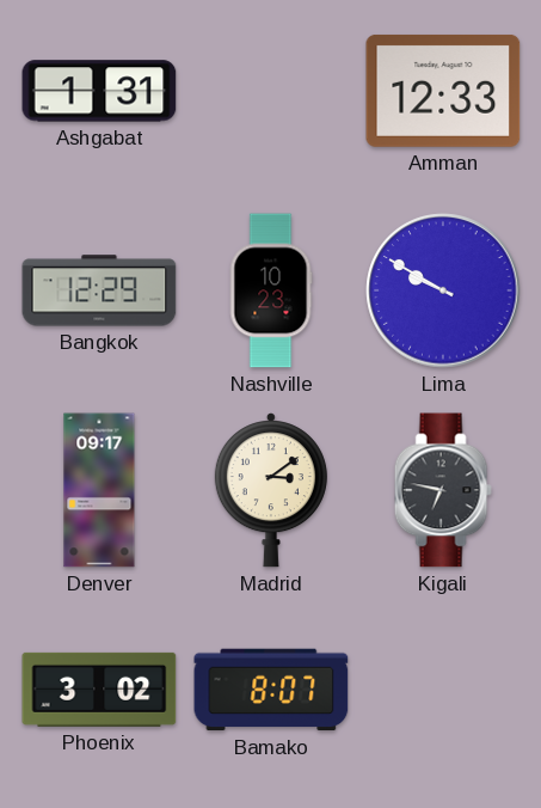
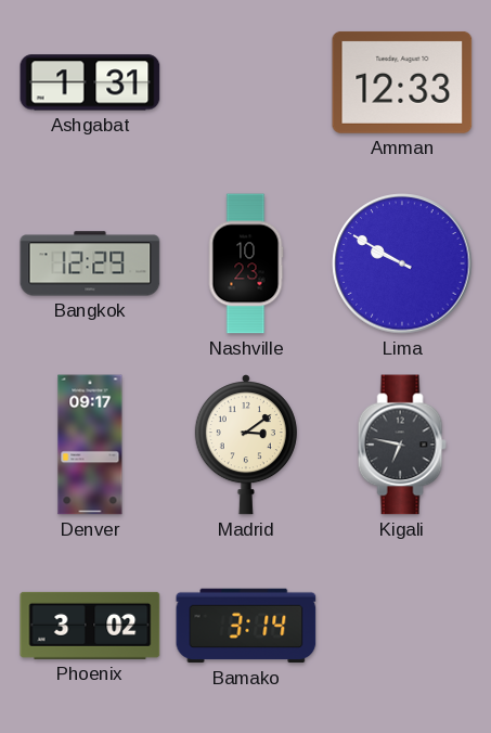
Bamako: 8:07 -> 3:14
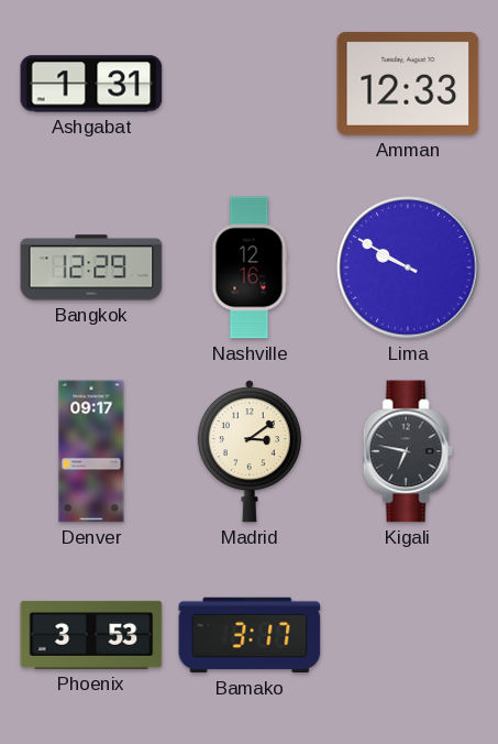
Nashville: 10:23 -> 12:16
Phoenix: 3:02 -> 3:53
Bamako: 3:14 -> 3:17
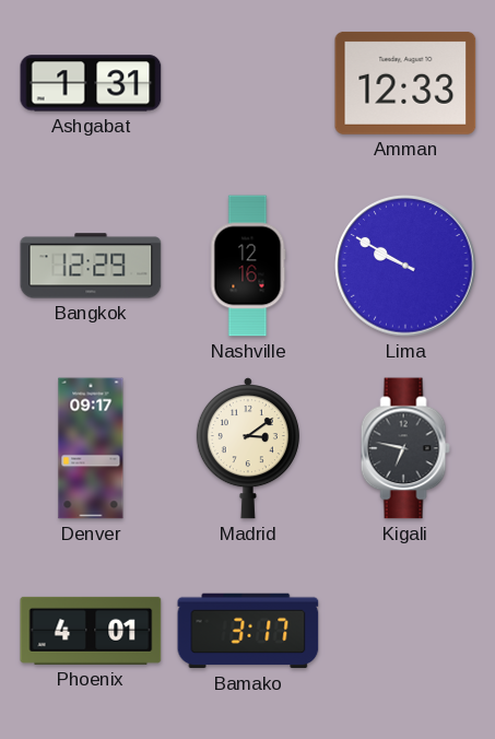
Phoenix: 3:53 -> 4:01
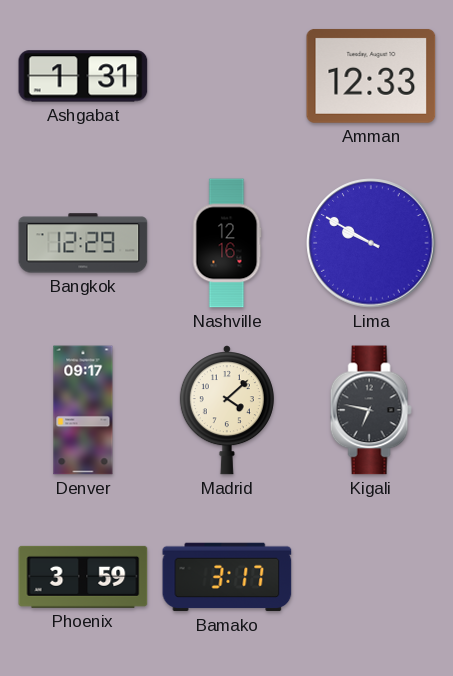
Madrid: 3:09 -> 4:08
Phoenix: 4:01 -> 3:59
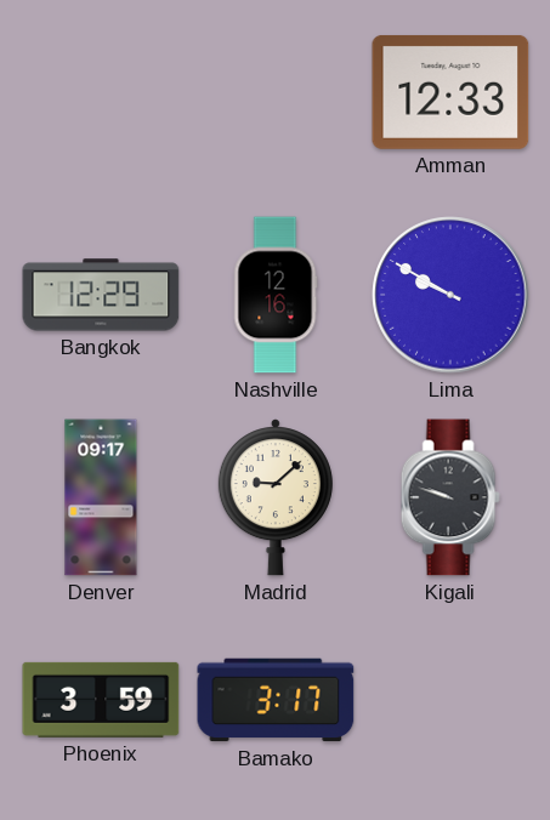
Ashgabat: 1:31 -> none
Madrid: 4:08 -> 9:08
Kigali: 6:47 -> 9:48
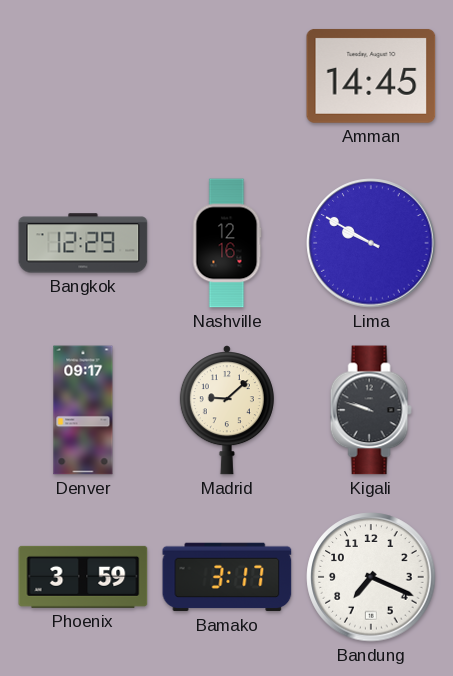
Amman: 12:33 -> 14:45
Bandung: none -> 7:19
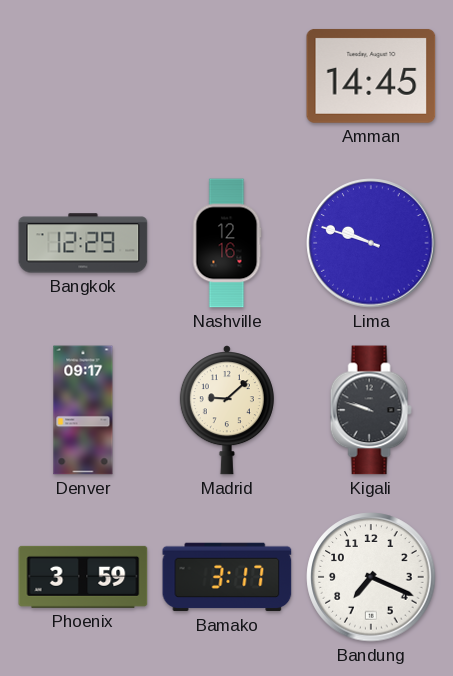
Lima: 9:50 -> 9:48
